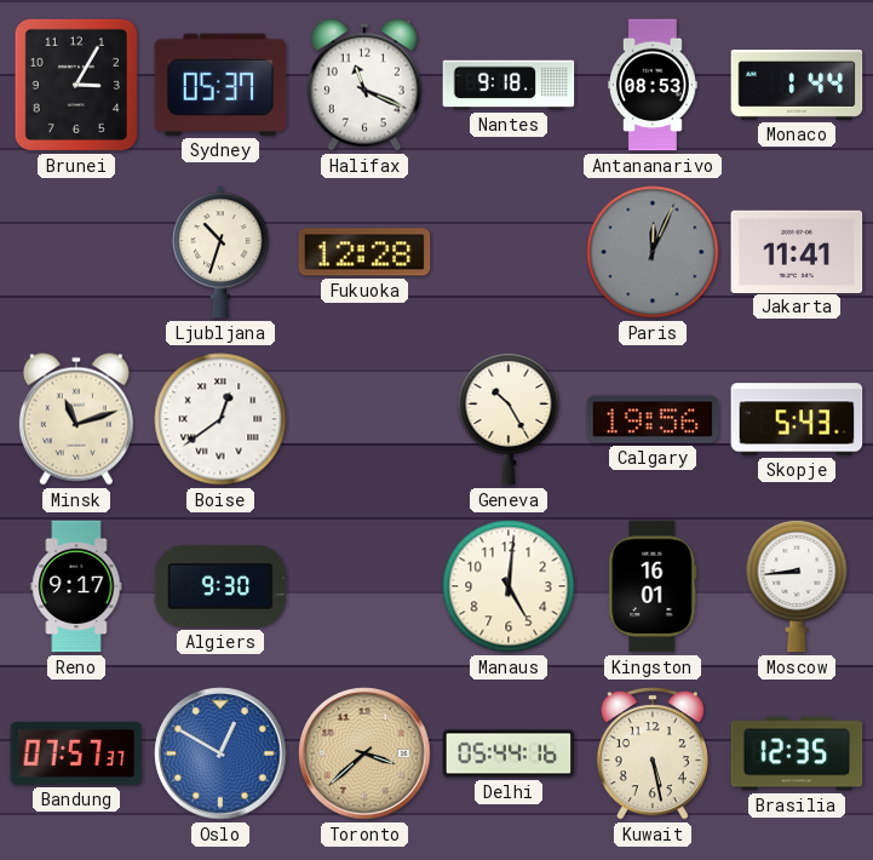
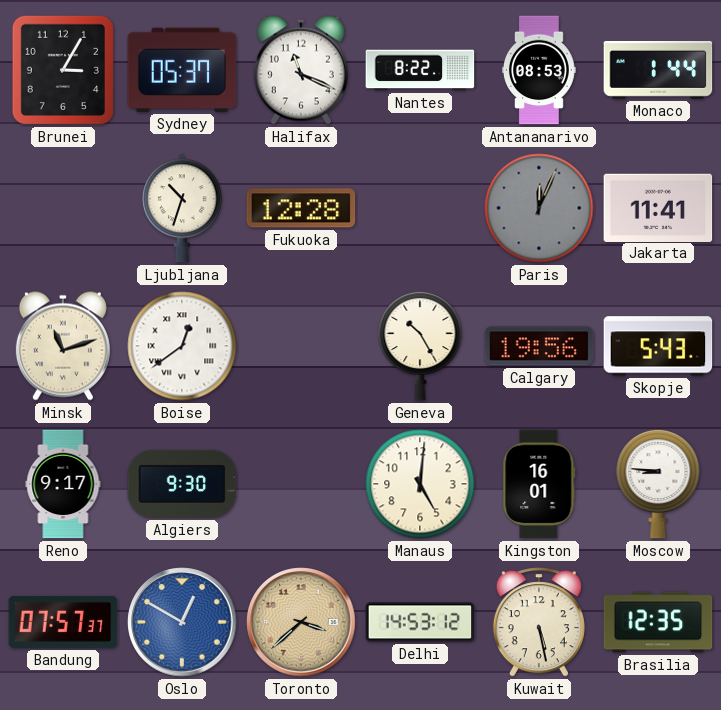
Nantes: 9:18 -> 8:22
Moscow: 8:44 -> 8:46
Delhi: 05:44 -> 14:53
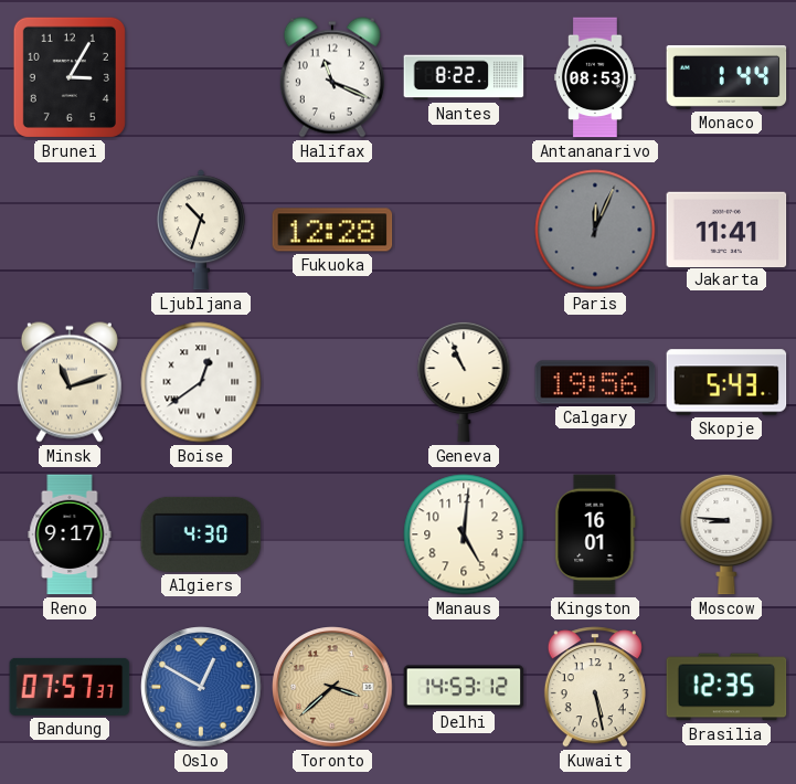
Sydney: 05:37 -> none
Geneva: 10:25 -> 10:56
Algiers: 9:30 -> 4:30
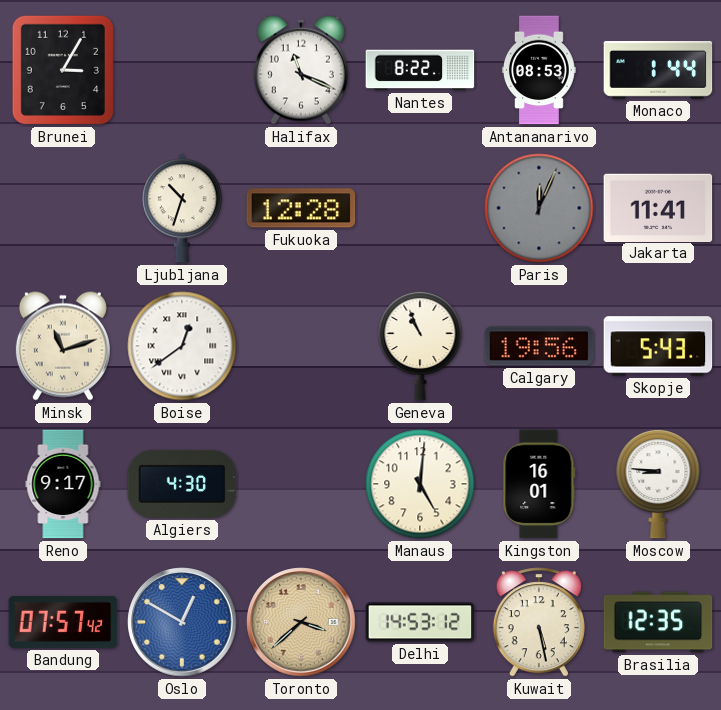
Bandung: 07:57:37 -> 07:57:42
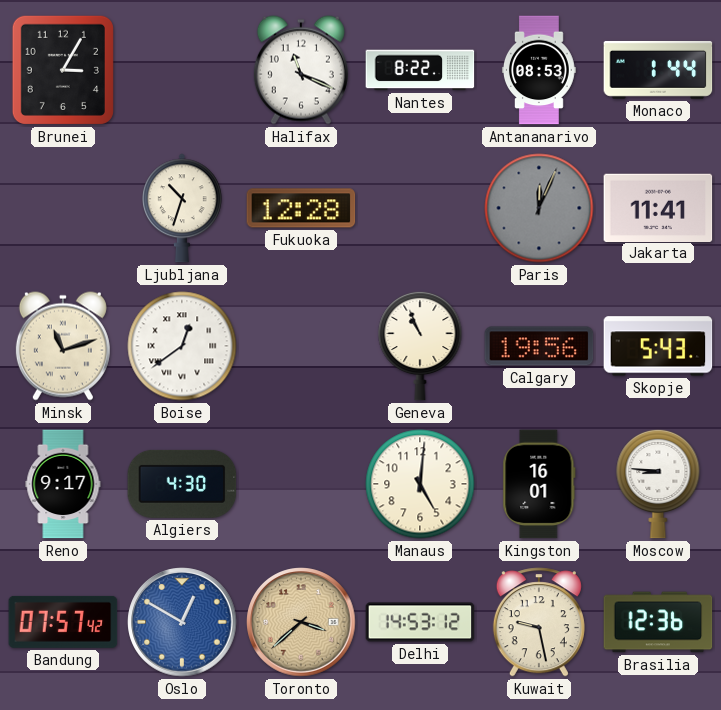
Kuwait: 5:28 -> 9:28
Brasilia: 12:35 -> 12:36
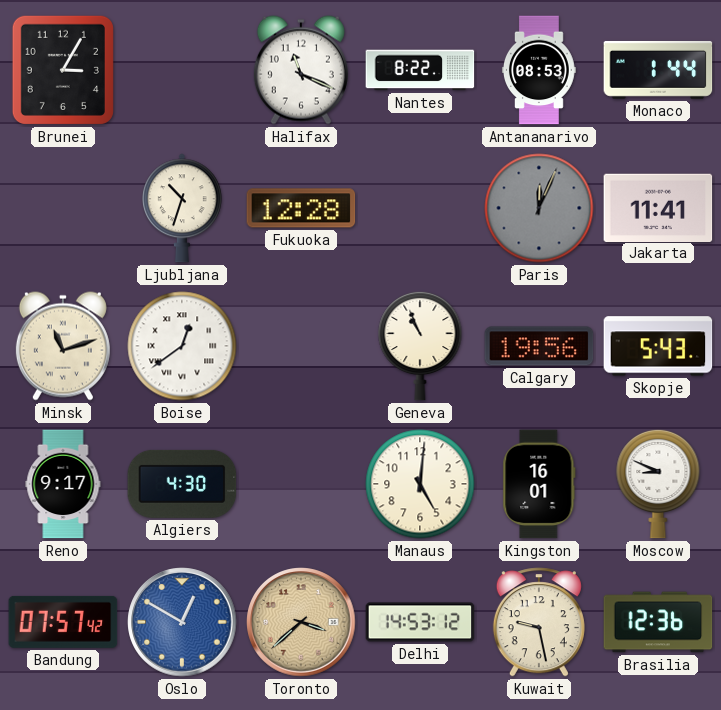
Moscow: 8:46 -> 8:49
